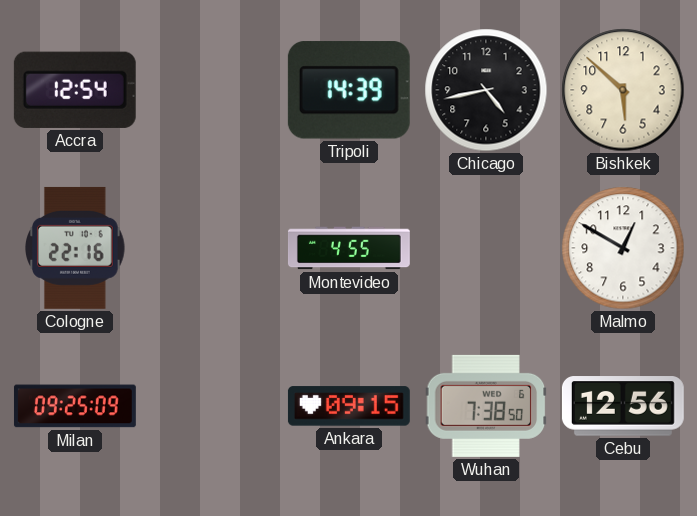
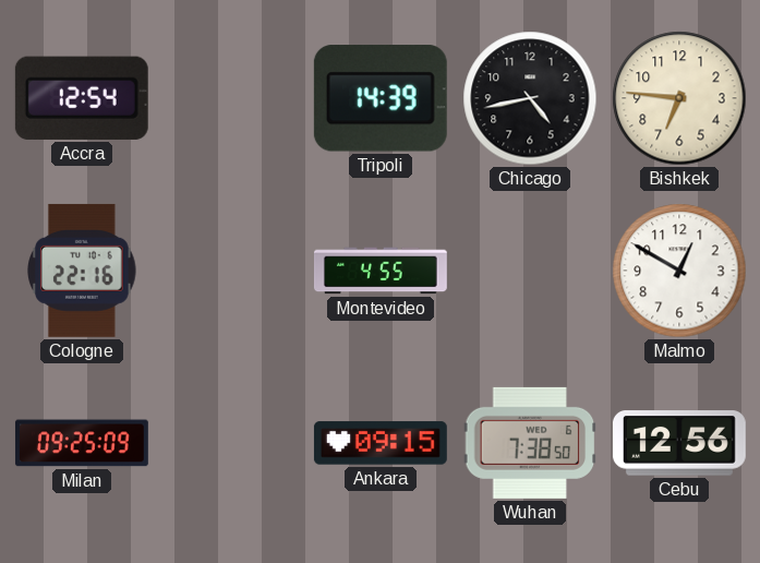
Bishkek: 5:52 -> 6:46
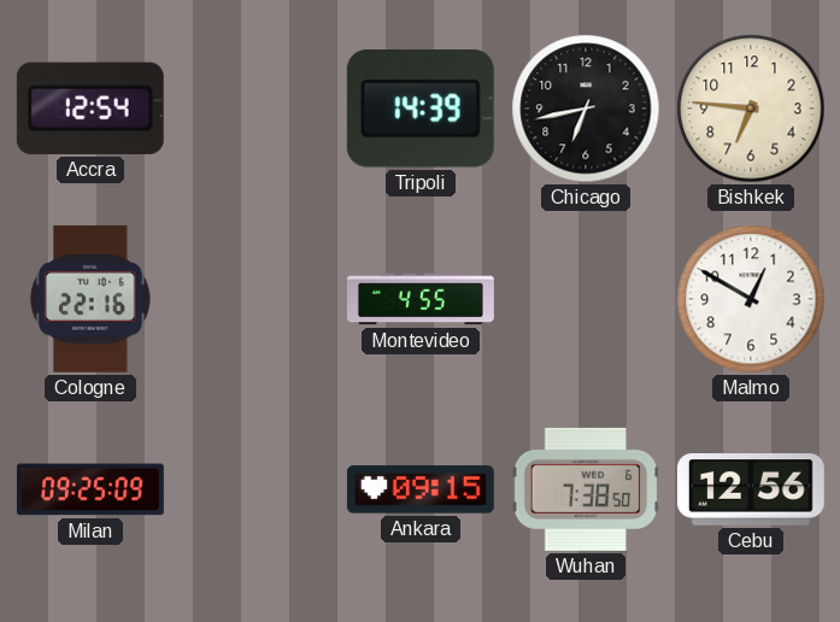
Chicago: 4:43 -> 6:43
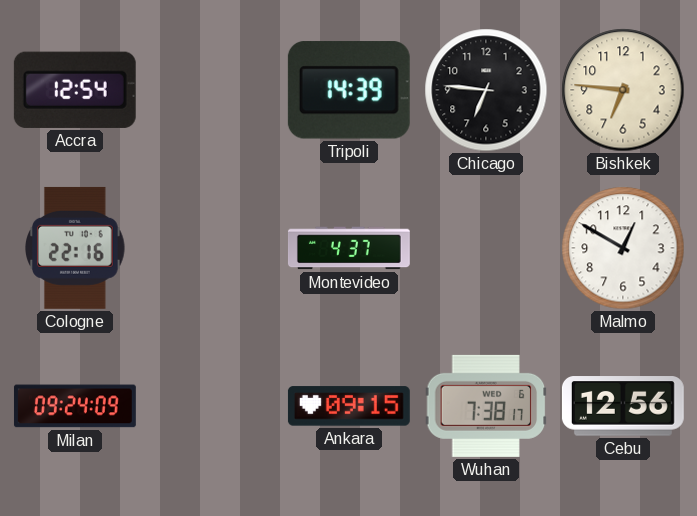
Chicago: 6:43 -> 6:46
Montevideo: 4:55 -> 4:37
Milan: 09:25 -> 09:24
Wuhan: 7:38:50 -> 7:38:17
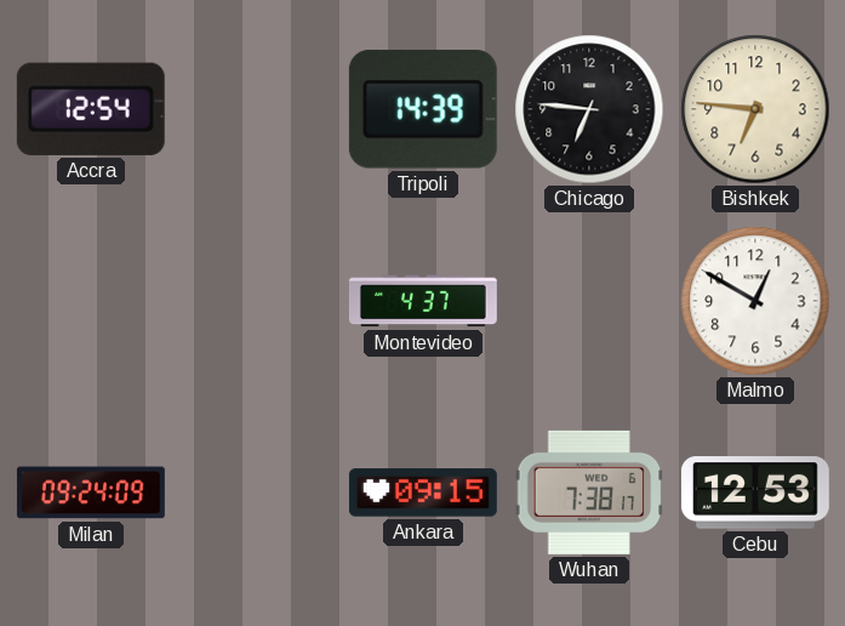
Cologne: 22:16 -> none
Cebu: 12:56 -> 12:53
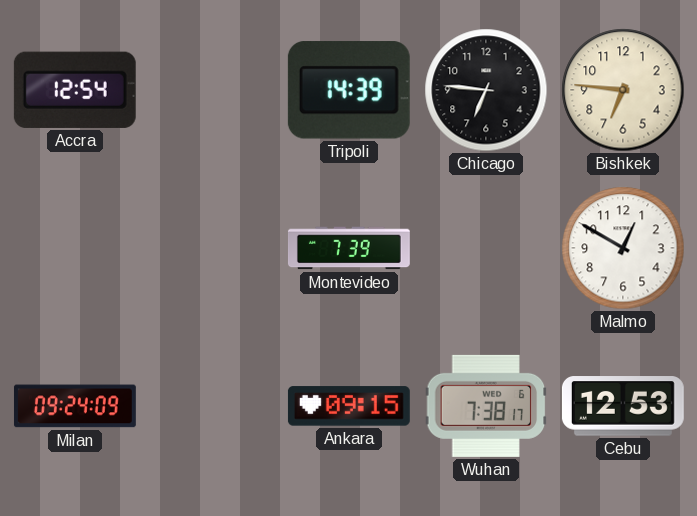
Montevideo: 4:37 -> 7:39
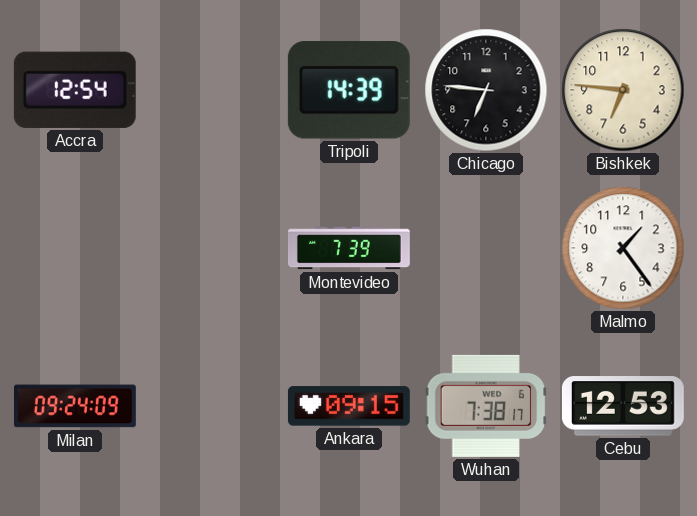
Malmo: 12:50 -> 1:24
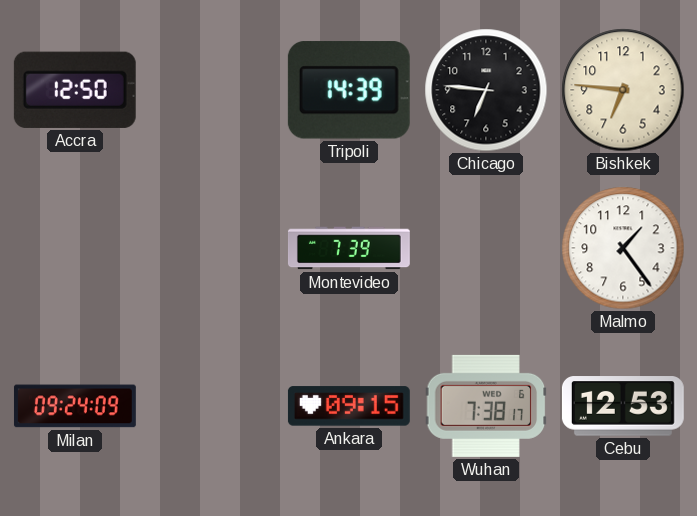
Accra: 12:54 -> 12:50
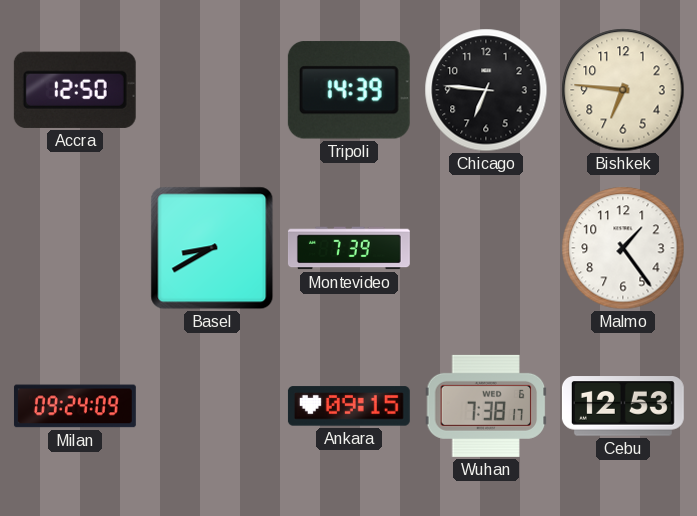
Basel: none -> 8:40
